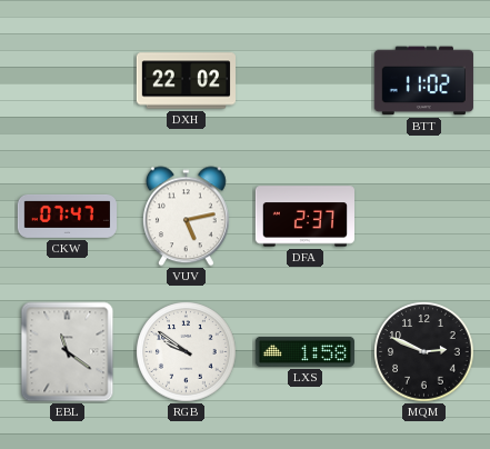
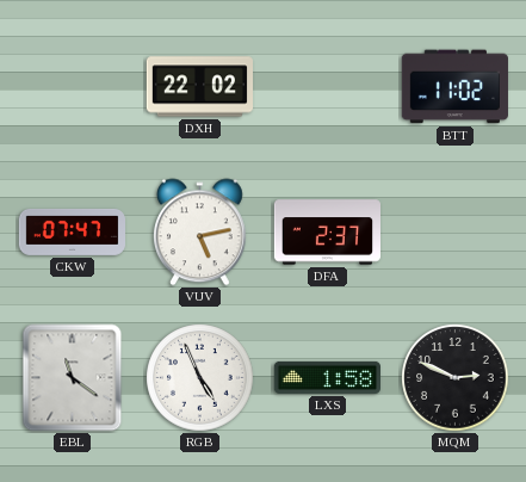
RGB: 9:51 -> 4:56
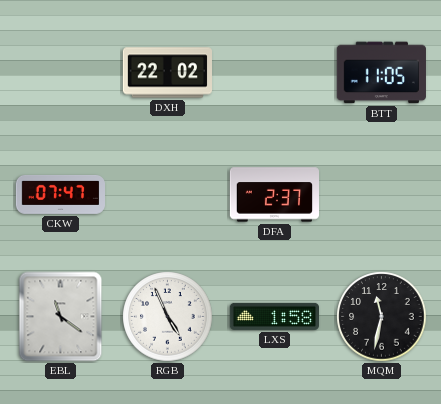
BTT: 11:02 -> 11:05
VUV: 5:13 -> none
MQM: 2:49 -> 11:32
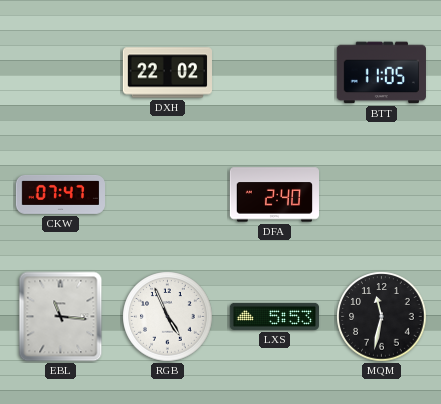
DFA: 2:37 -> 2:40
EBL: 11:21 -> 11:16
LXS: 1:58 -> 5:53
